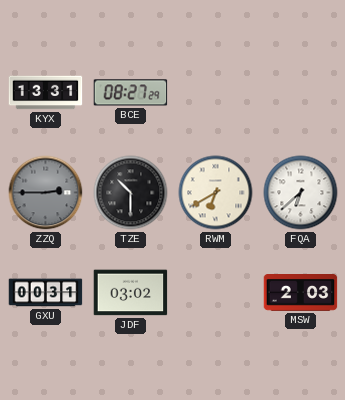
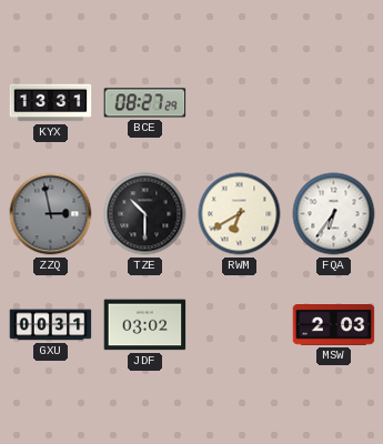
ZZQ: 2:45 -> 2:58
FQA: 6:38 -> 6:36
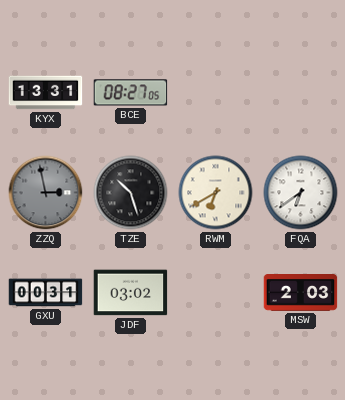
BCE: 08:27:29 -> 08:27:05
TZE: 10:30 -> 10:27
FQA: 6:36 -> 6:39
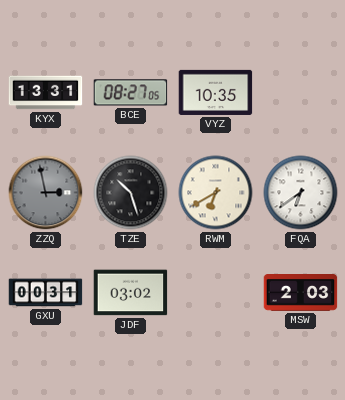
VYZ: none -> 10:35
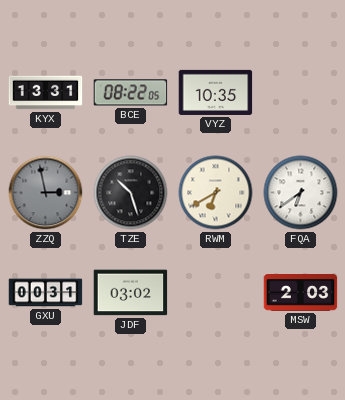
BCE: 08:27 -> 08:22
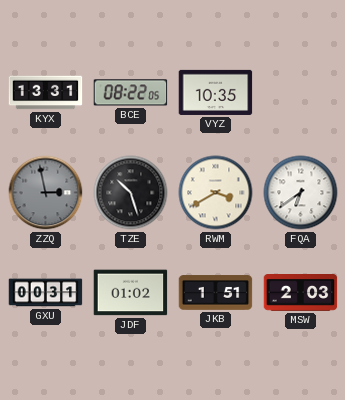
RWM: 6:40 -> 3:40
JDF: 03:02 -> 01:02
JKB: none -> 1:51
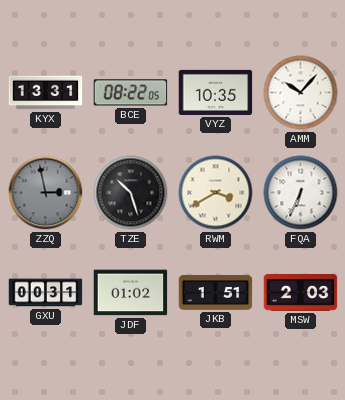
AMM: none -> 10:07
FQA: 6:39 -> 6:34
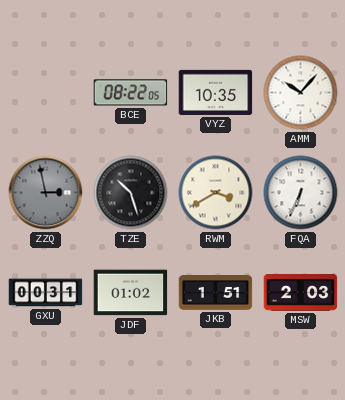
KYX: 13:31 -> none
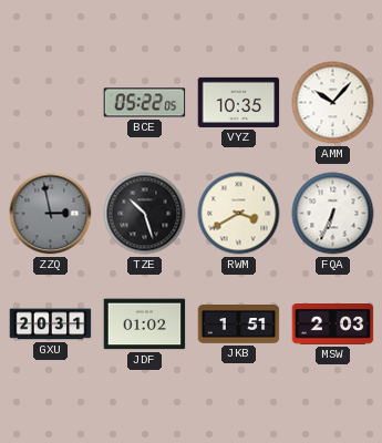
BCE: 08:22 -> 05:22
GXU: 00:31 -> 20:31
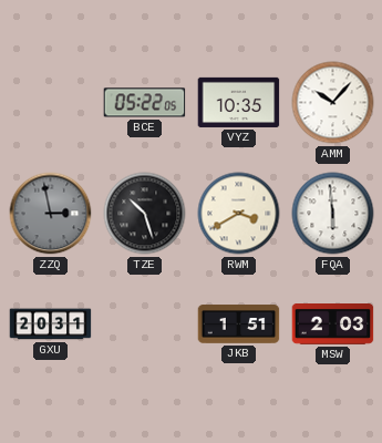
FQA: 6:34 -> 5:59
JDF: 01:02 -> none
